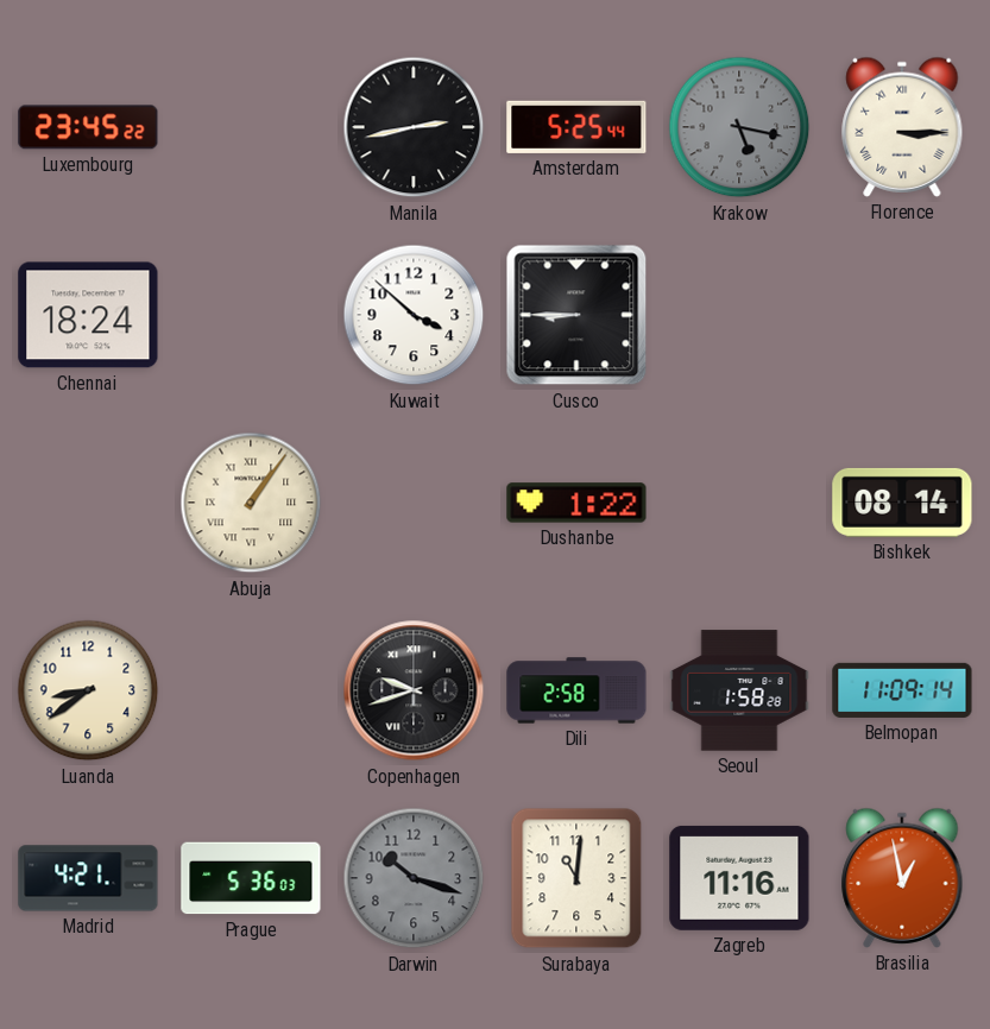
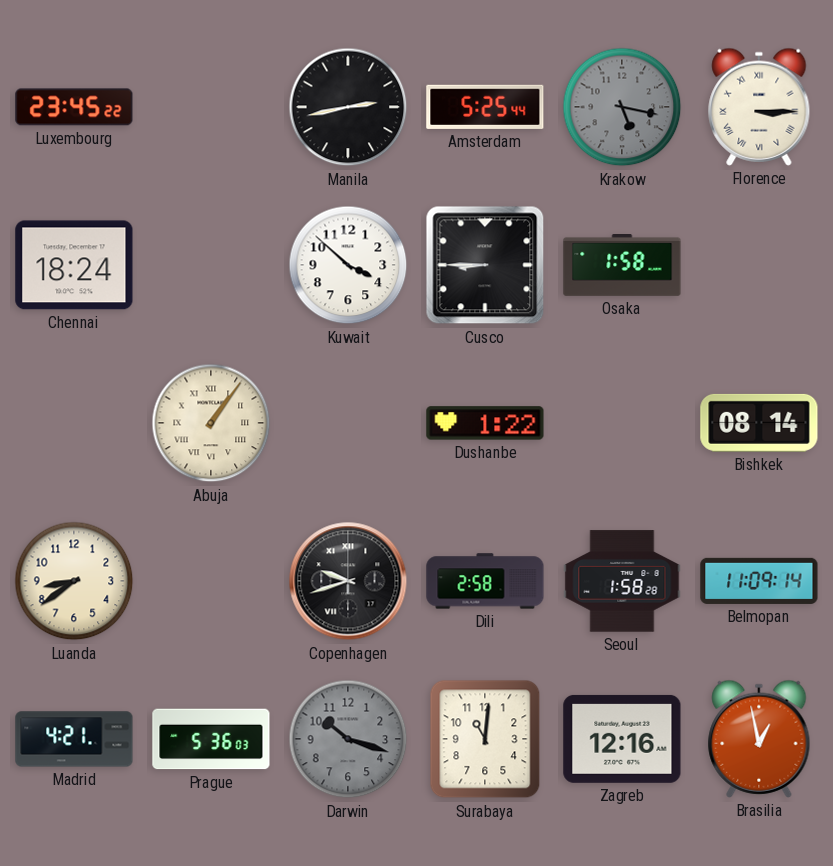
Osaka: none -> 1:58
Zagreb: 11:16 -> 12:16
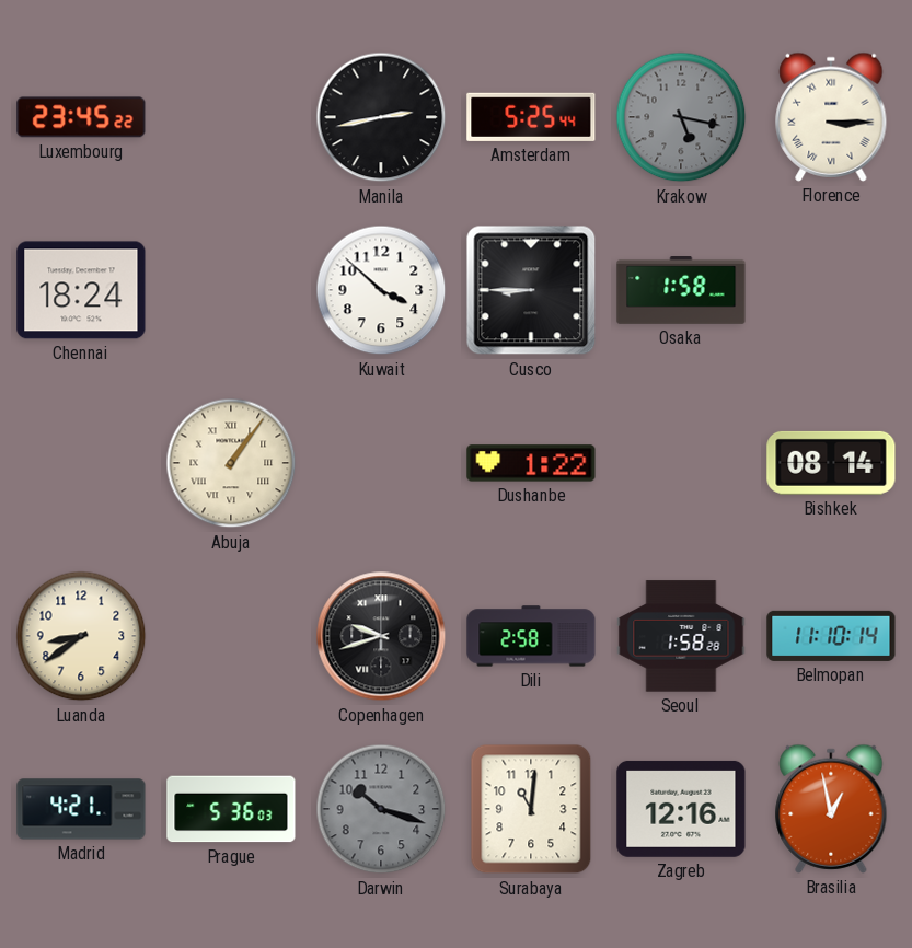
Belmopan: 11:09 -> 11:10
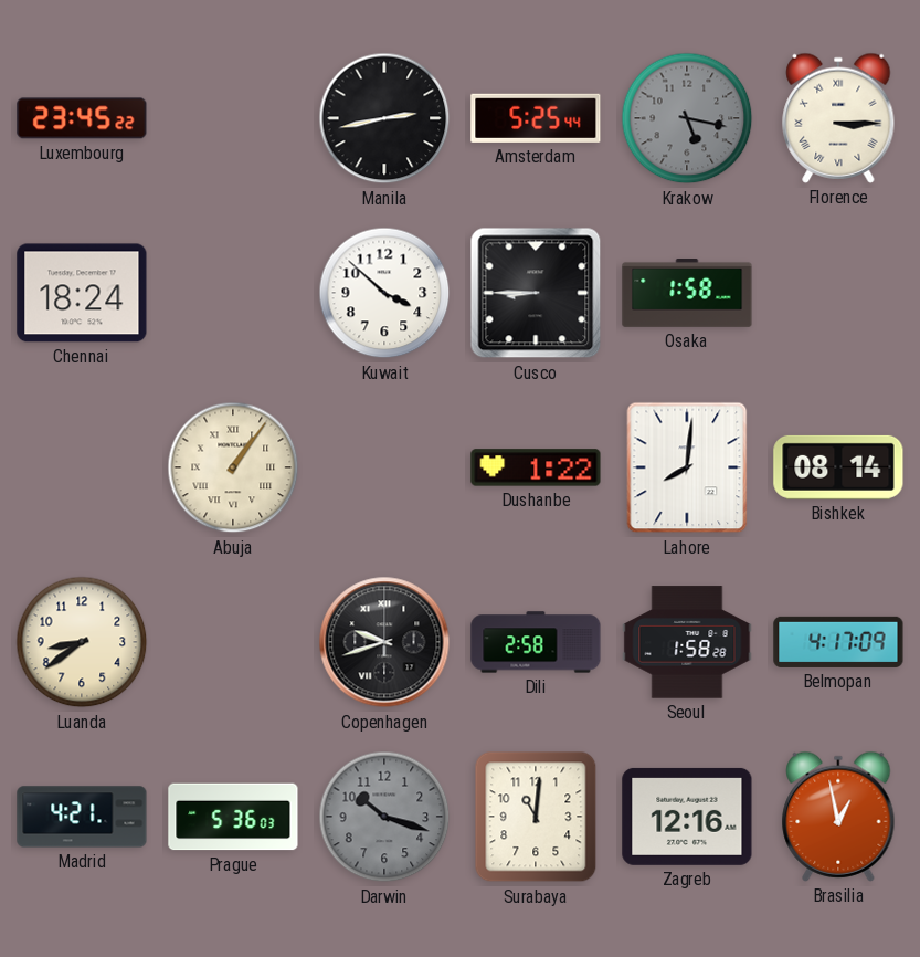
Lahore: none -> 8:01
Belmopan: 11:10 -> 4:17
